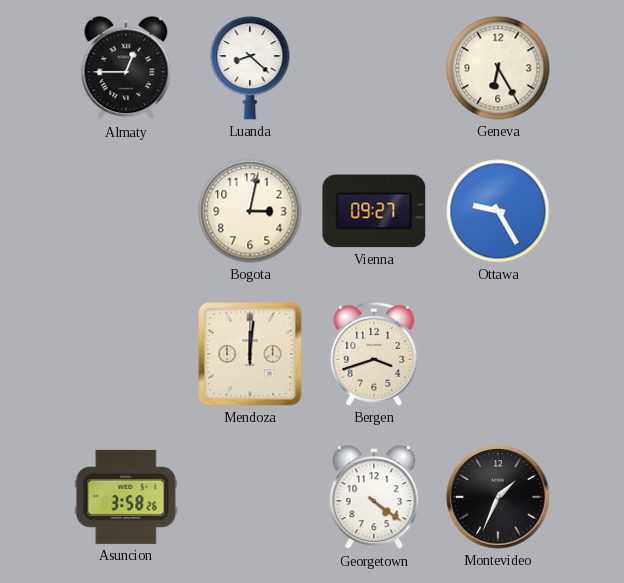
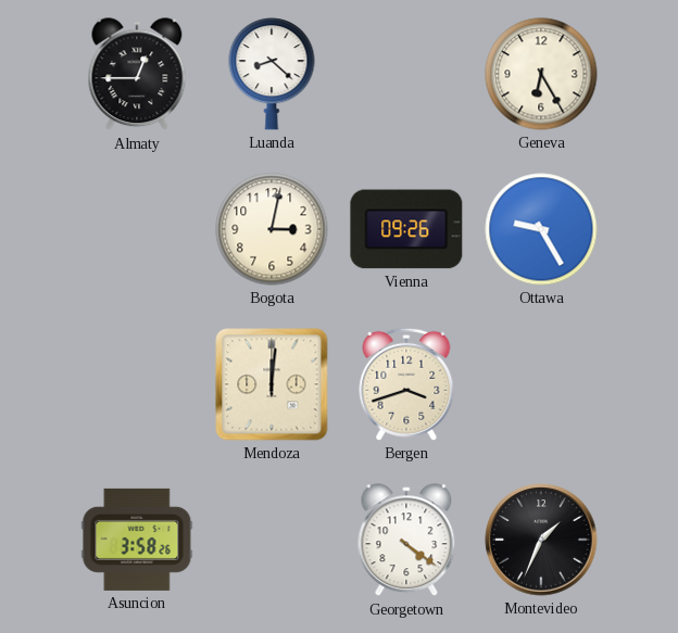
Vienna: 09:27 -> 09:26
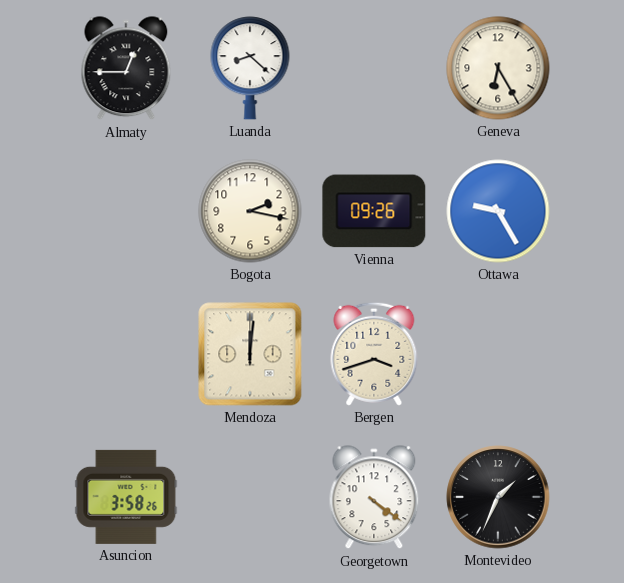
Bogota: 3:02 -> 2:17
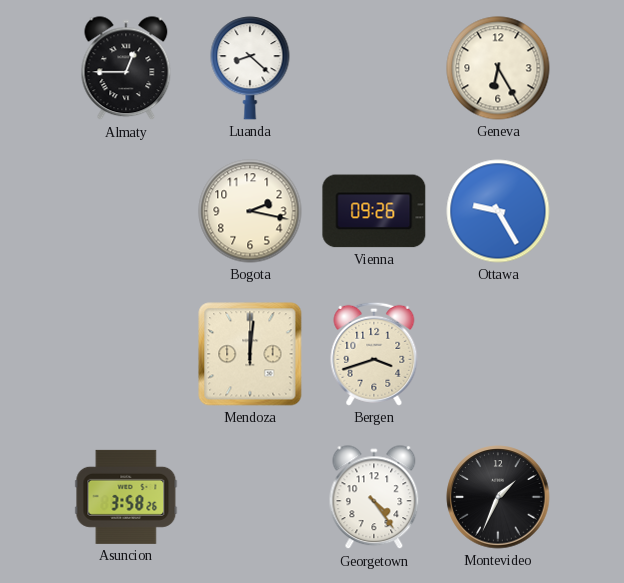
Georgetown: 4:21 -> 4:24
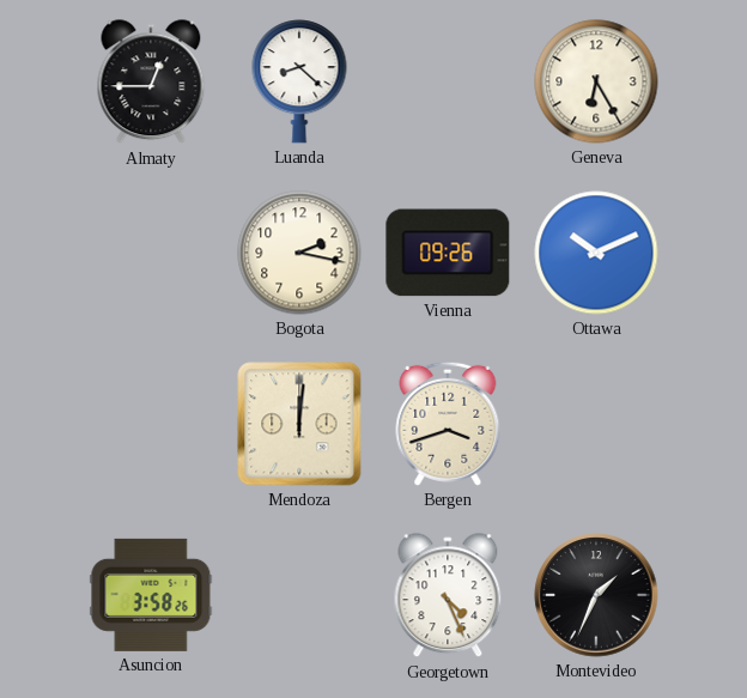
Ottawa: 9:25 -> 10:11
Georgetown: 4:24 -> 4:26
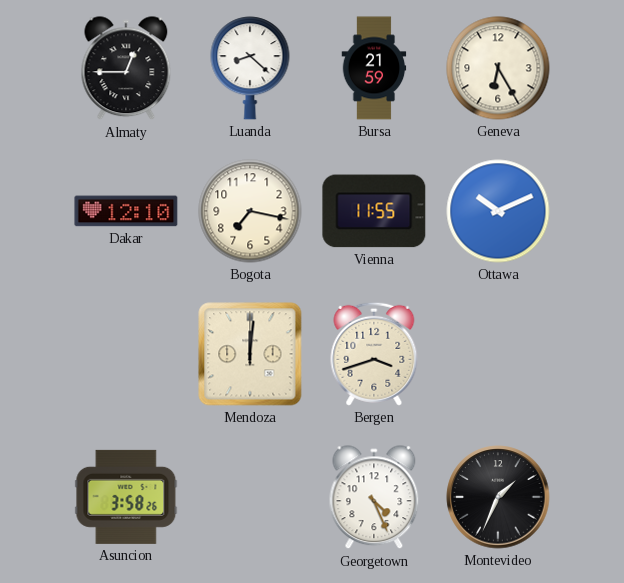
Bursa: none -> 21:59
Dakar: none -> 12:10
Bogota: 2:17 -> 7:17
Vienna: 09:26 -> 11:55
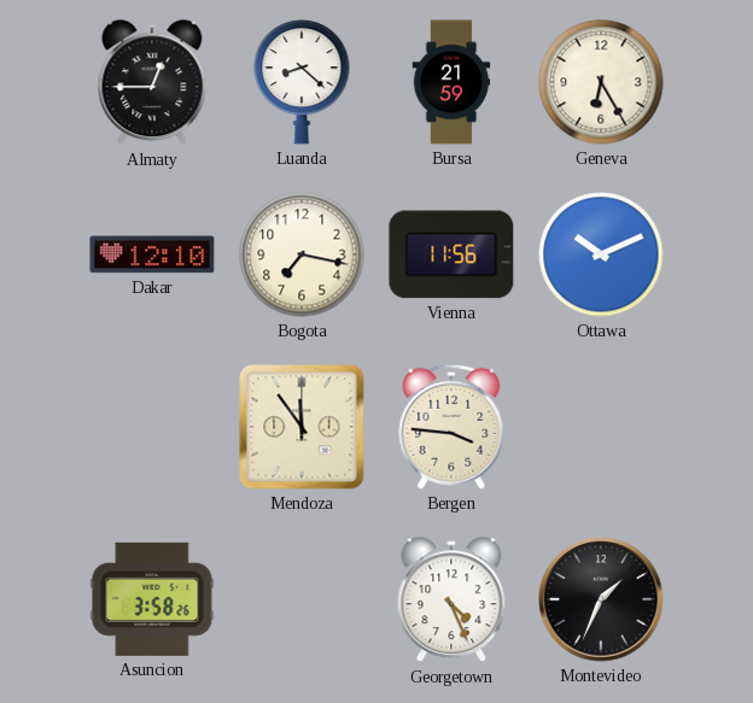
Vienna: 11:55 -> 11:56
Mendoza: 12:01 -> 11:54
Bergen: 3:42 -> 3:46
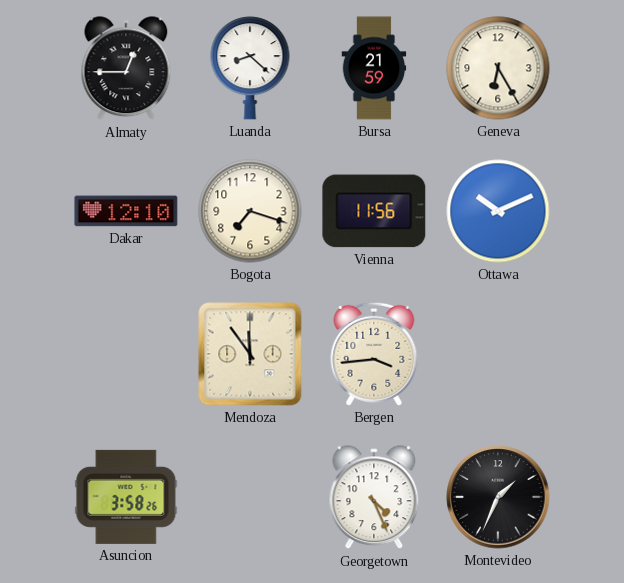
Bogota: 7:17 -> 7:18
Bergen: 3:46 -> 3:44
